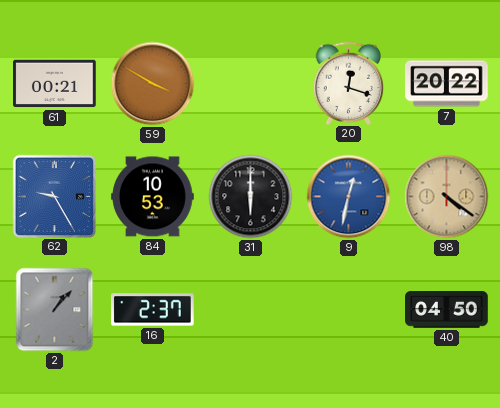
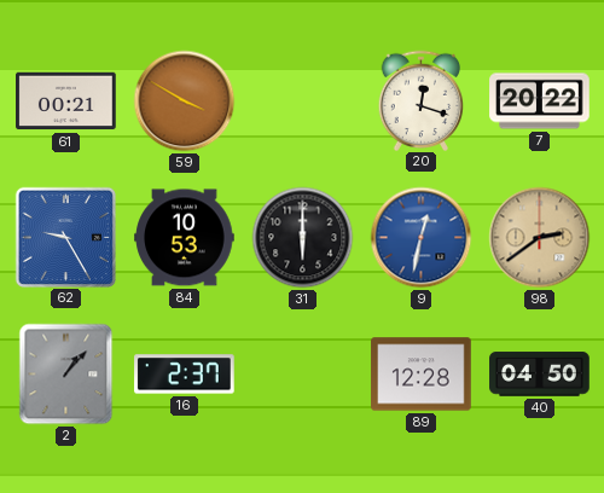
98: 4:21 -> 2:39
89: none -> 12:28
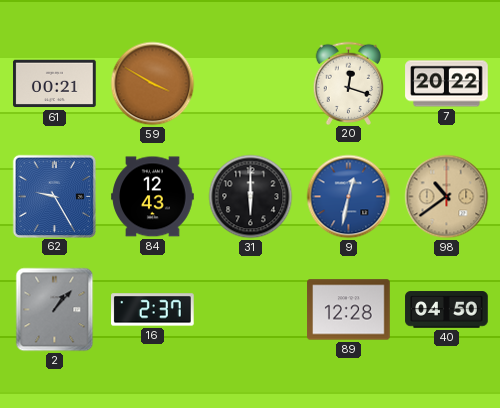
84: 10:53 -> 12:43
98: 2:39 -> 10:39
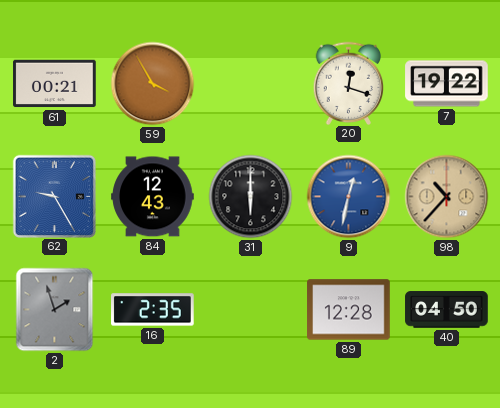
59: 3:50 -> 3:55
7: 20:22 -> 19:22
98: 10:39 -> 10:37
2: 1:07 -> 1:57
16: 2:37 -> 2:35
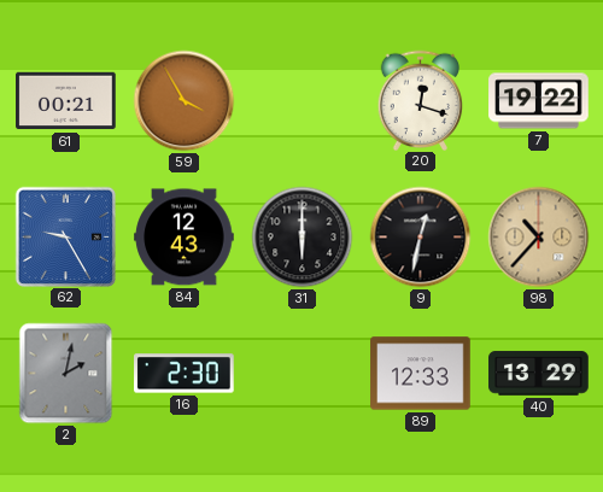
9 dial: blue -> black
2: 1:57 -> 2:02
16: 2:35 -> 2:30
89: 12:28 -> 12:33
40: 04:50 -> 13:29
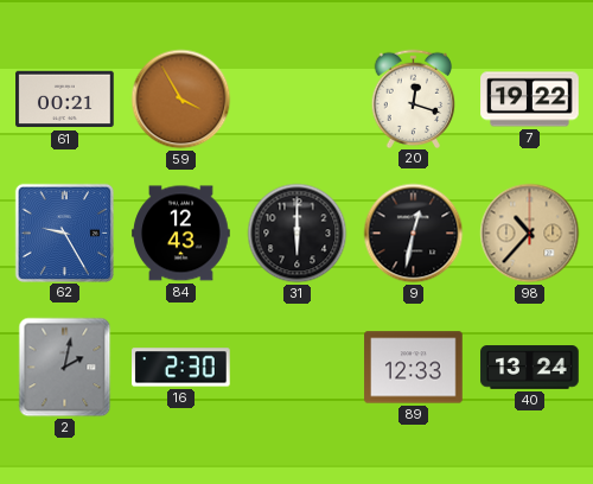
40: 13:29 -> 13:24
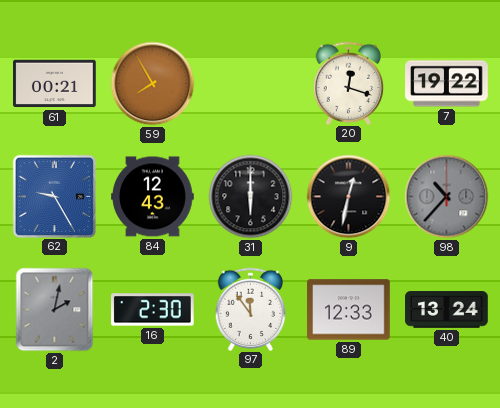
59: 3:55 -> 7:55
98 dial: champagne -> grey
97: none -> 11:54
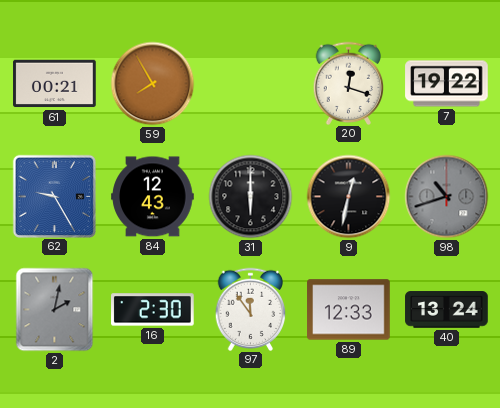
98: 10:37 -> 10:42
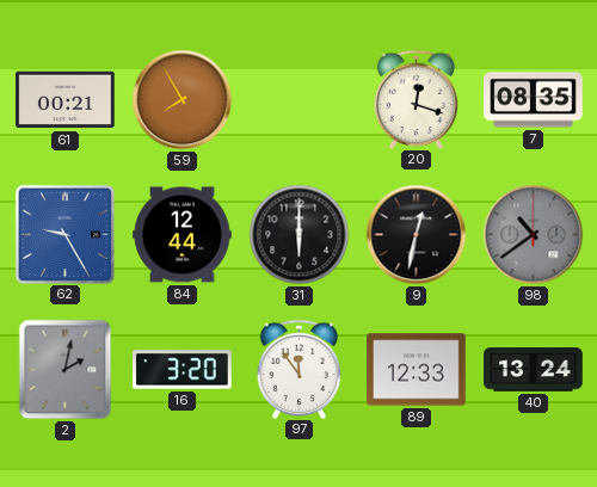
7: 19:22 -> 08:35
84: 12:43 -> 12:44
98: 10:42 -> 10:39
16: 2:30 -> 3:20
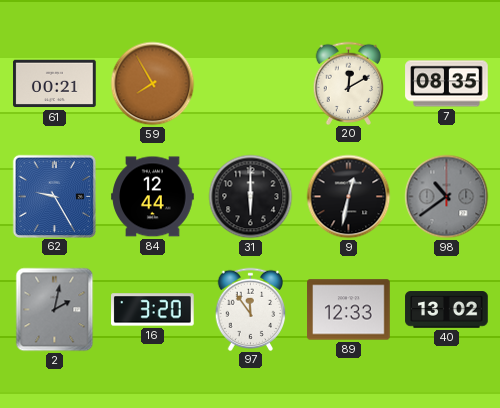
20: 12:18 -> 12:10
40: 13:24 -> 13:02
